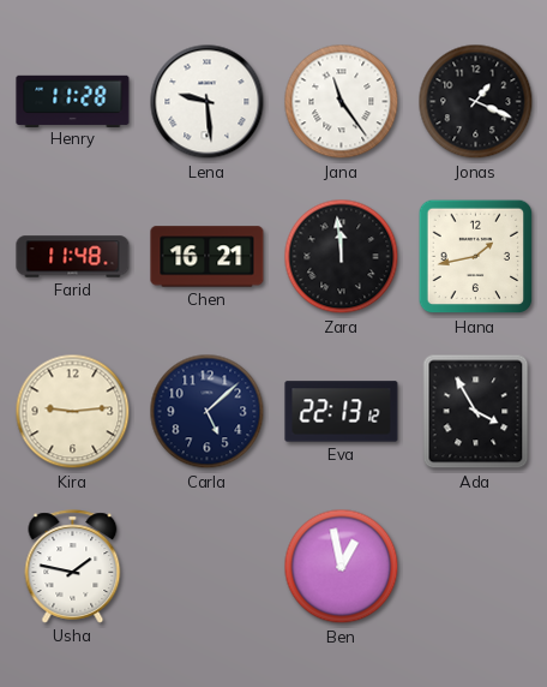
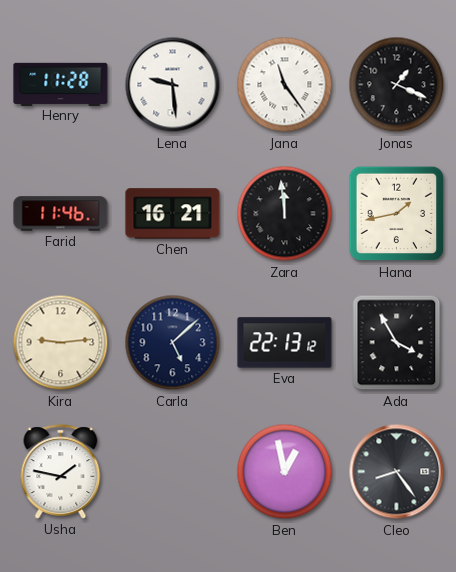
Farid: 11:48 -> 11:46
Cleo: none -> 8:24
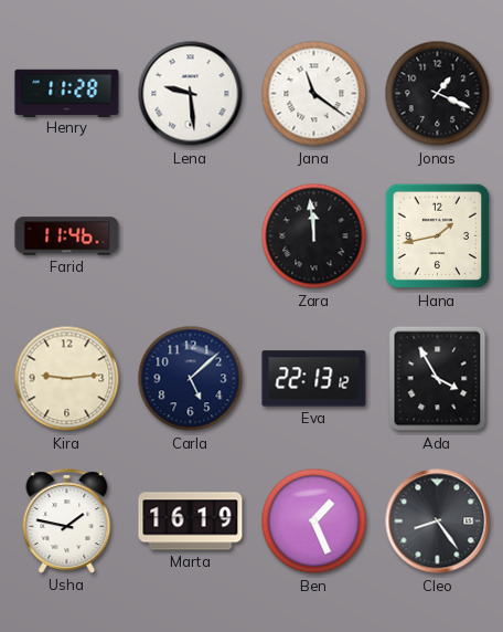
Jana: 11:24 -> 11:21
Chen: 16:21 -> none
Marta: none -> 16:19
Ben: 12:58 -> 1:26
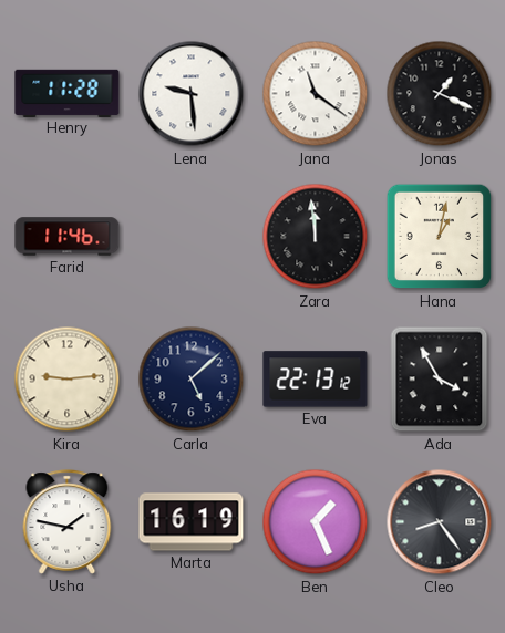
Hana: 1:43 -> 1:02
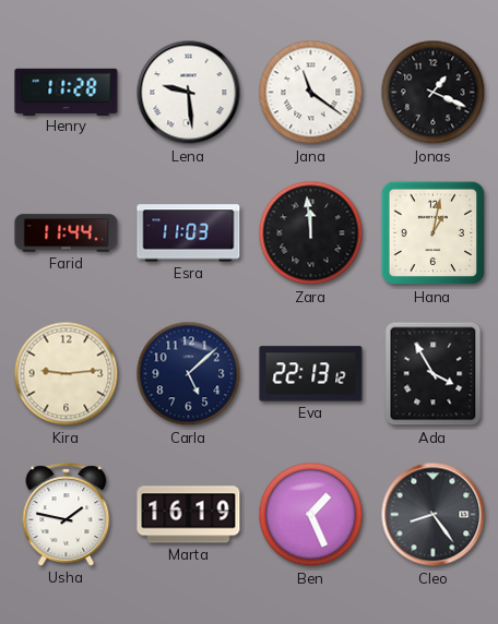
Farid: 11:46 -> 11:44
Esra: none -> 11:03
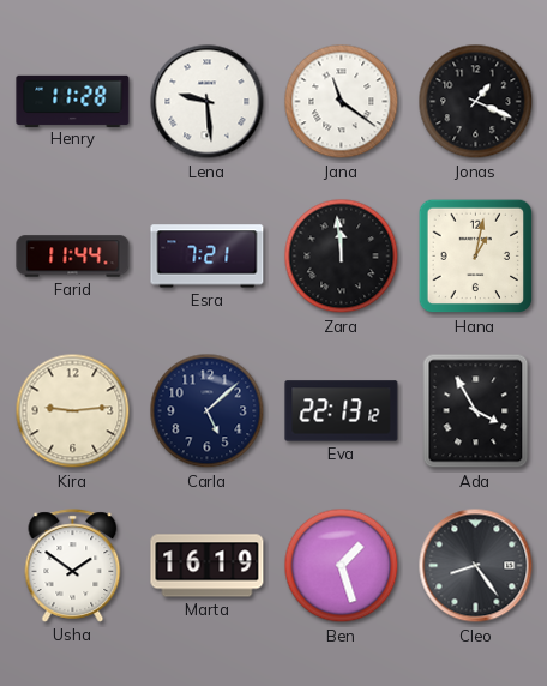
Esra: 11:03 -> 7:21
Usha: 1:47 -> 1:51
Ben: 1:26 -> 1:27
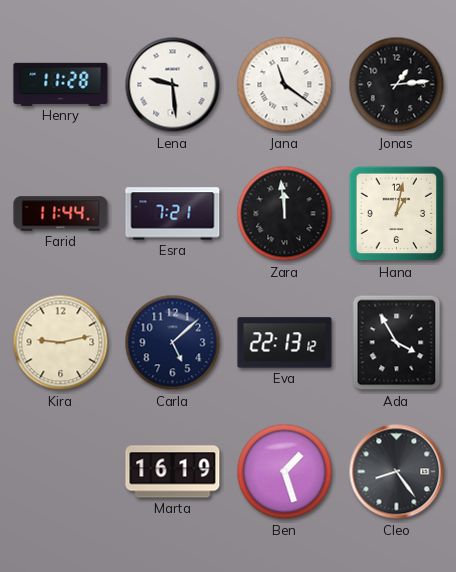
Jonas: 1:19 -> 1:14
Kira: 9:14 -> 9:13
Usha: 1:51 -> none
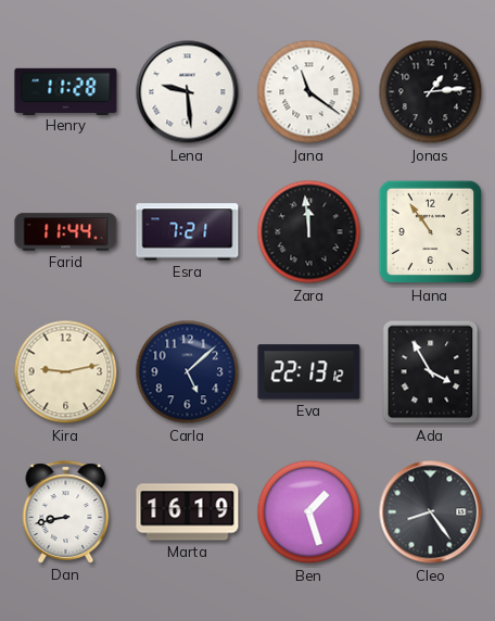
Hana: 1:02 -> 10:54
Dan: none -> 8:43
